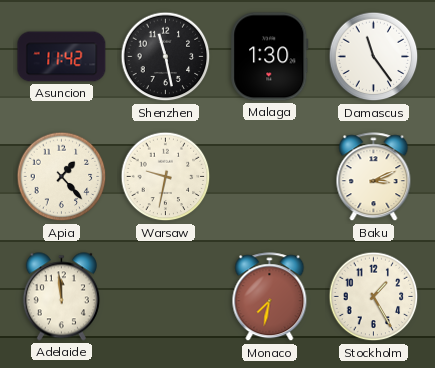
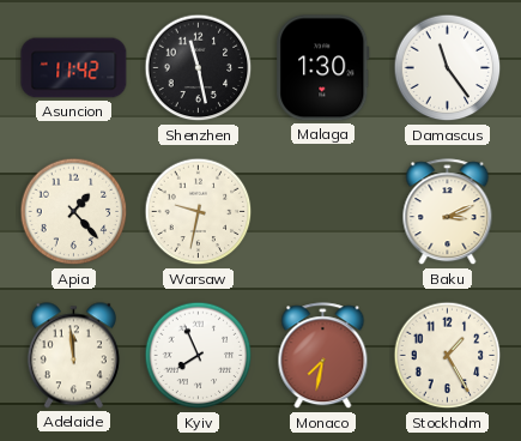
Kyiv: none -> 7:56
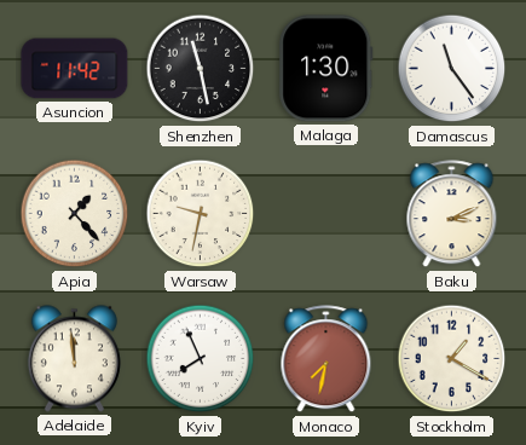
Stockholm: 1:25 -> 1:20
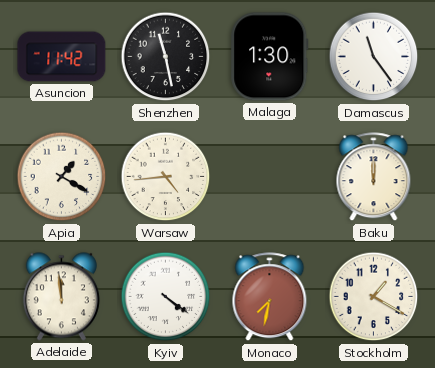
Apia: 1:23 -> 1:20
Warsaw: 9:32 -> 4:44
Baku: 3:11 -> 12:00
Kyiv: 7:56 -> 4:21
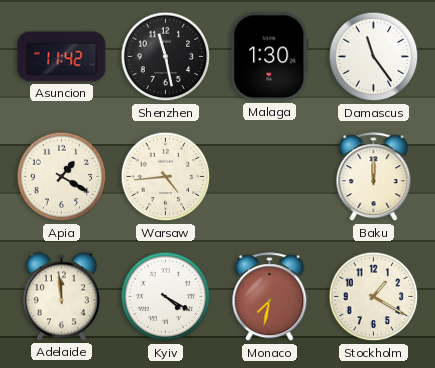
Kyiv: 4:21 -> 4:20
